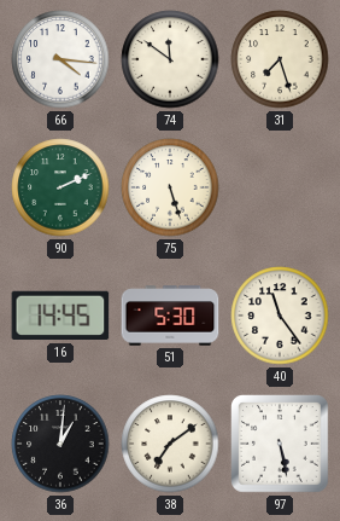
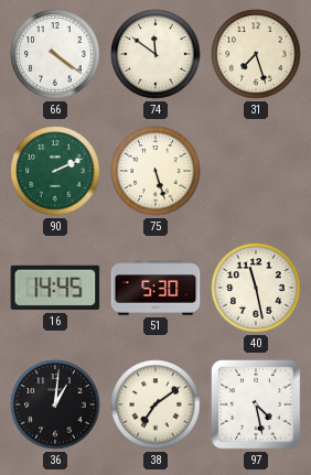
66: 4:16 -> 4:21
40: 11:24 -> 11:28
97: 5:28 -> 4:28
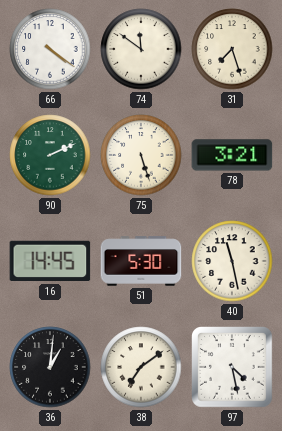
78: none -> 3:21
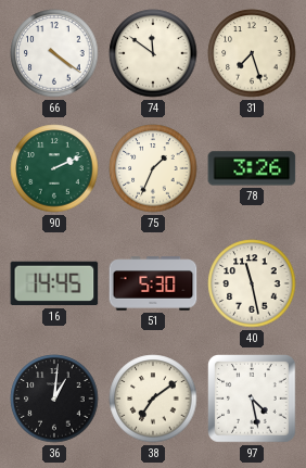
75: 5:27 -> 1:34
78: 3:21 -> 3:26
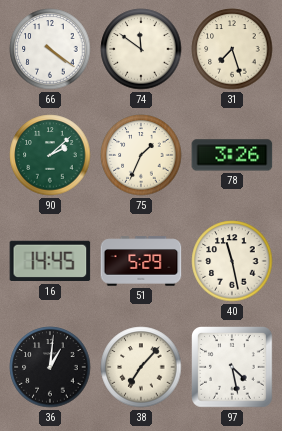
90: 2:11 -> 2:08
51: 5:30 -> 5:29
38: 7:09 -> 7:07
